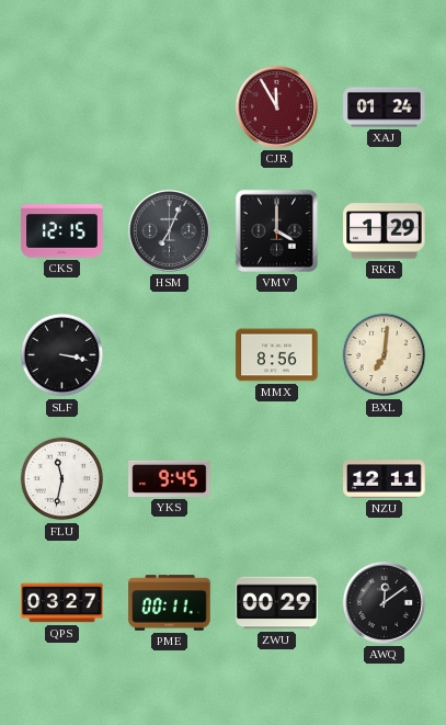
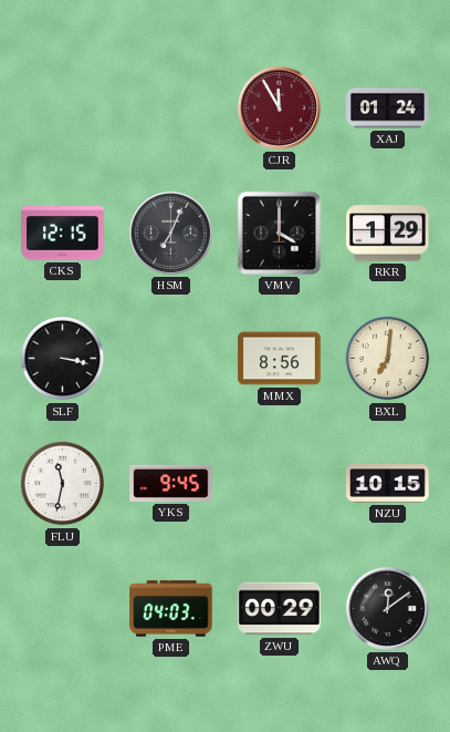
NZU: 12:11 -> 10:15
QPS: 03:27 -> none
PME: 00:11 -> 04:03
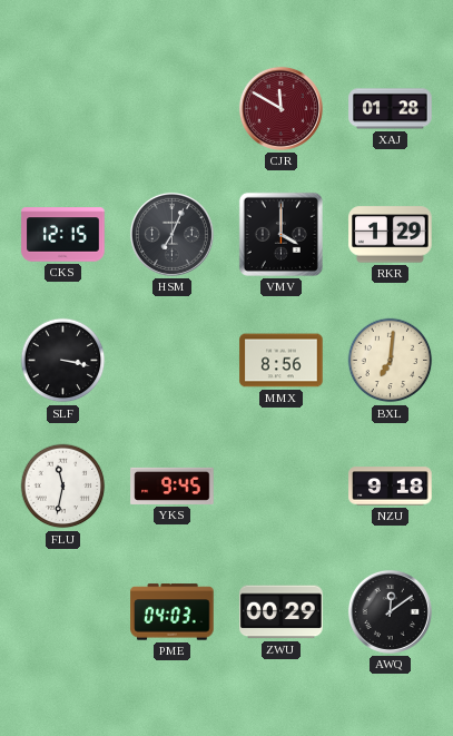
CJR: 11:55 -> 11:50
XAJ: 01:24 -> 01:28
NZU: 10:15 -> 9:18
